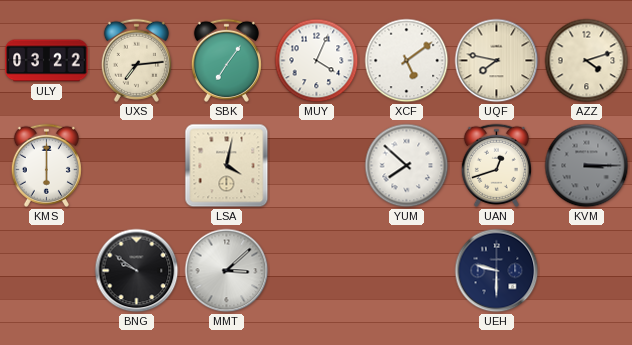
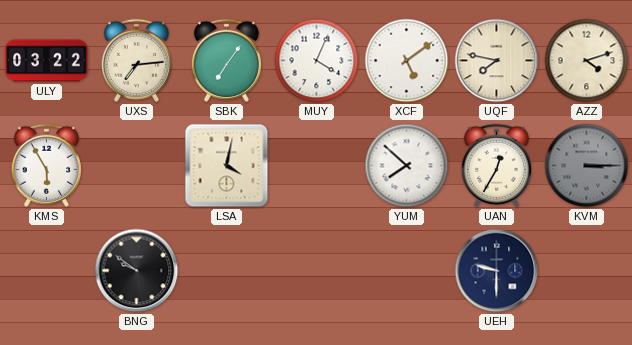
KMS: 6:00 -> 5:55
UAN: 12:42 -> 12:35
MMT: 3:08 -> none
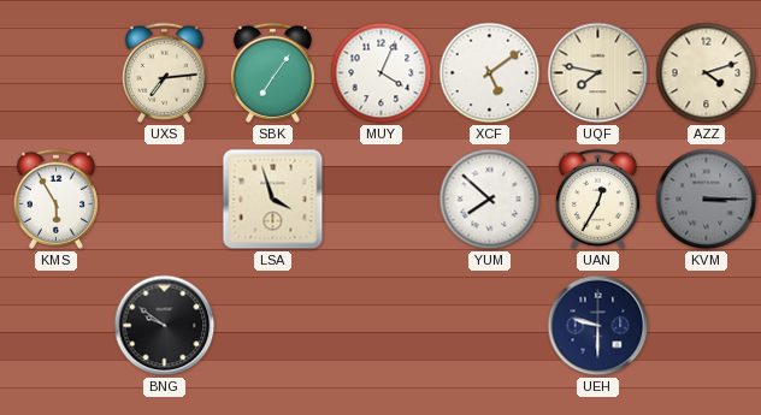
ULY: 03:22 -> none
LSA: 4:02 -> 3:57
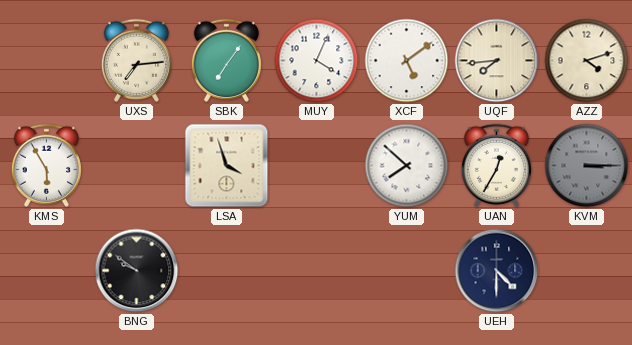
UQF: 7:47 -> 7:44
UEH: 9:30 -> 4:30
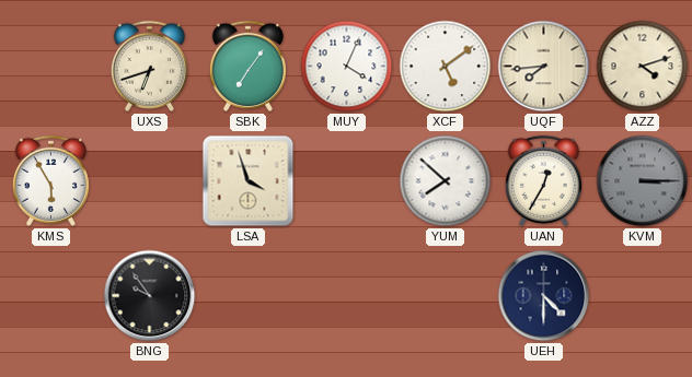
UXS: 7:14 -> 6:42
BNG: 9:51 -> 9:54
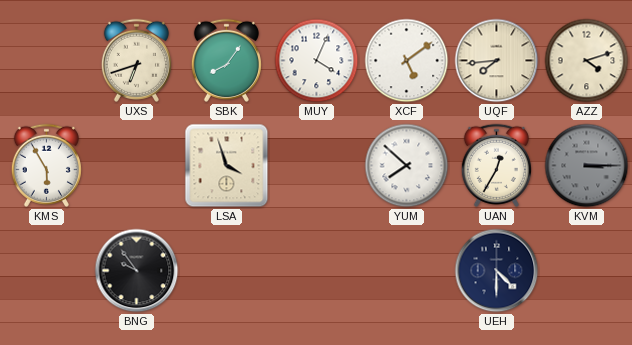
SBK: 7:06 -> 8:06
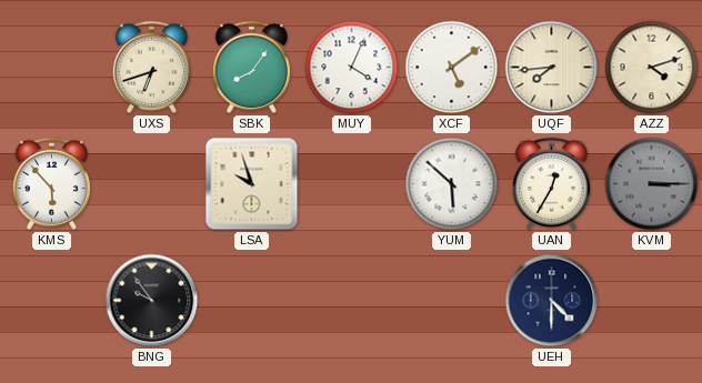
KMS: 5:55 -> 5:53
LSA: 3:57 -> 9:57
YUM: 7:52 -> 5:52
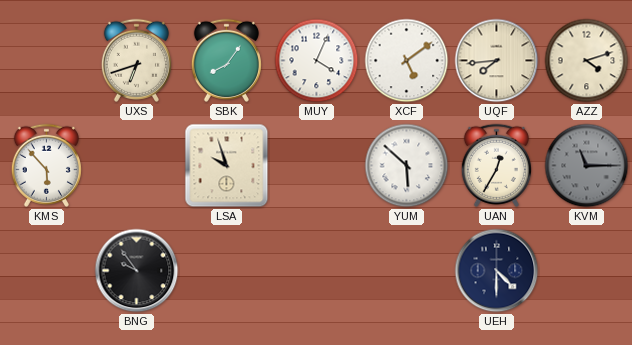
KVM: 3:15 -> 11:15
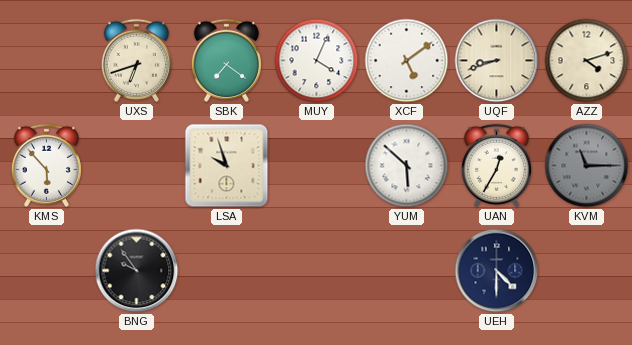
SBK: 8:06 -> 7:21
UQF: 7:44 -> 8:42
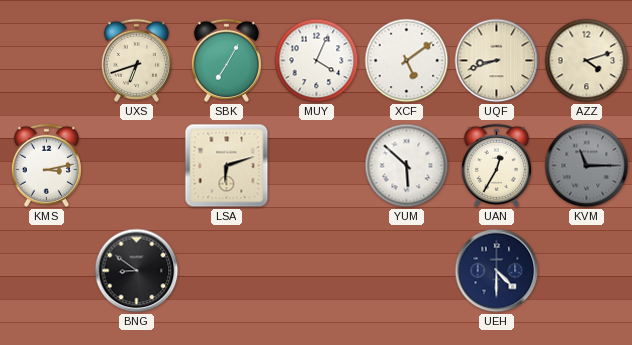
SBK: 7:21 -> 7:05
KMS: 5:53 -> 3:13
LSA: 9:57 -> 6:12
BNG: 9:54 -> 8:51
